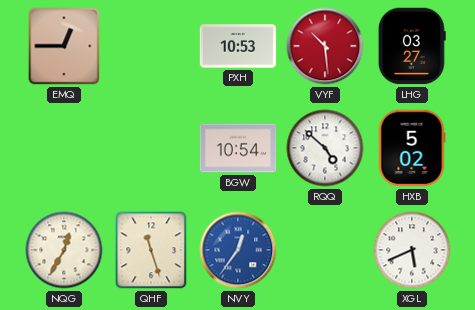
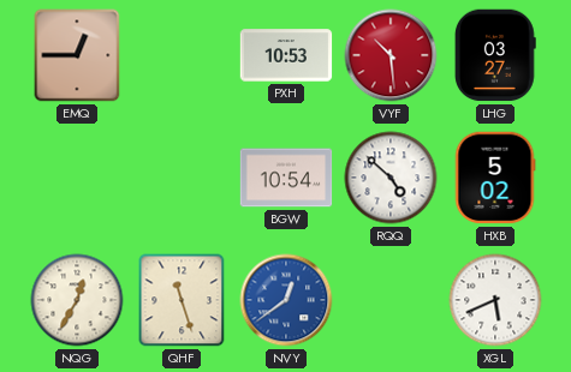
NVY: 12:36 -> 12:39
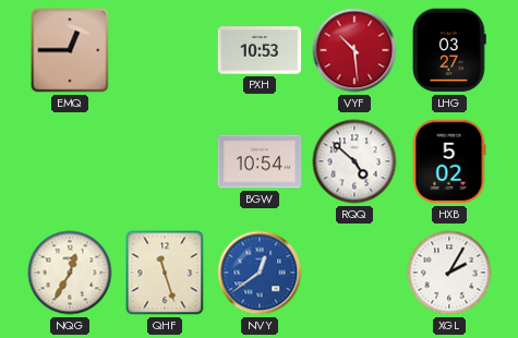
XGL: 5:41 -> 2:05
